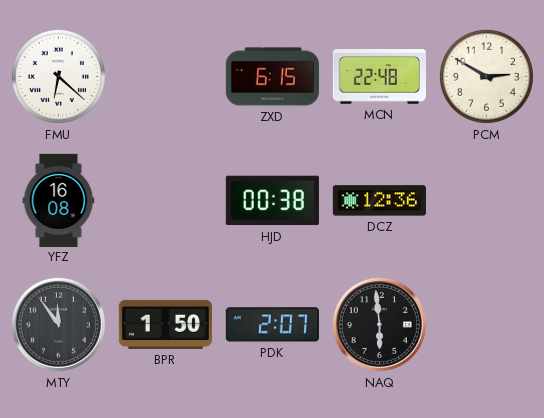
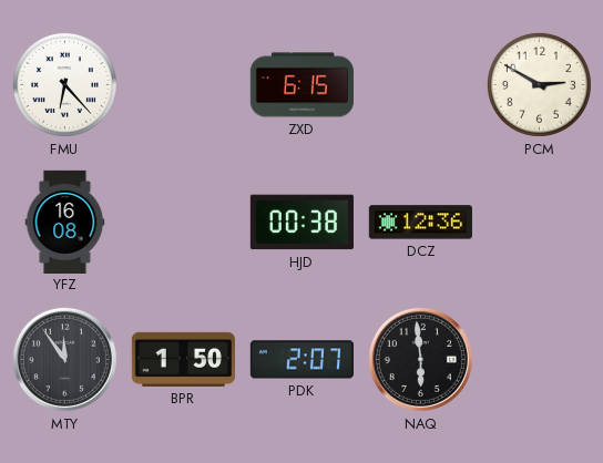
FMU: 6:22 -> 6:23
MCN: 22:48 -> none
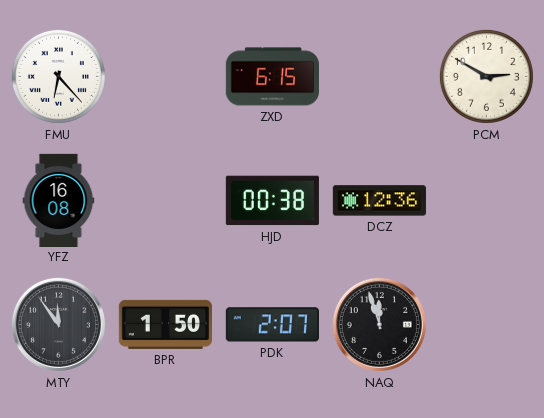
NAQ: 5:59 -> 11:57
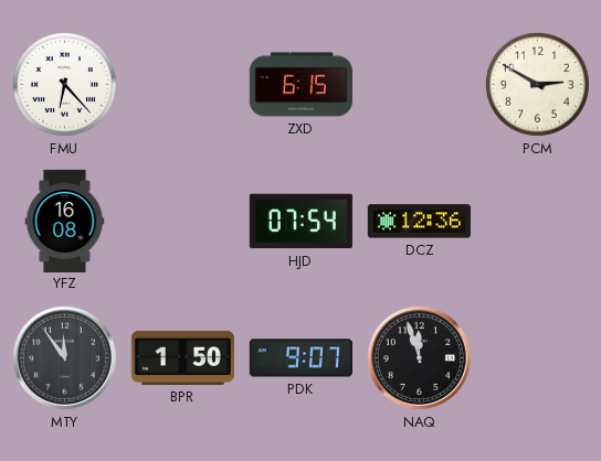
HJD: 00:38 -> 07:54
PDK: 2:07 -> 9:07
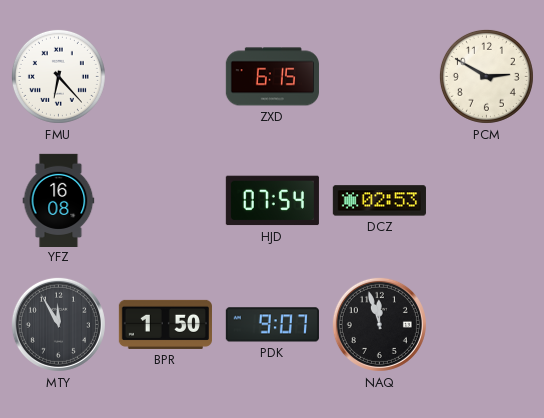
DCZ: 12:36 -> 02:53
MTY: 11:54 -> 11:55
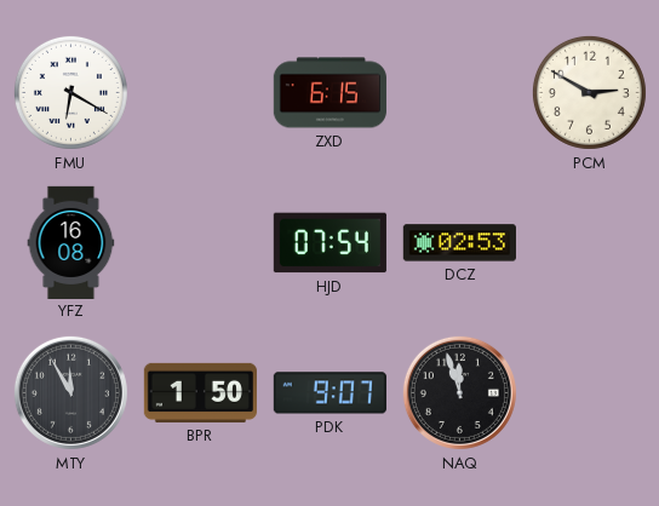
FMU: 6:23 -> 6:20
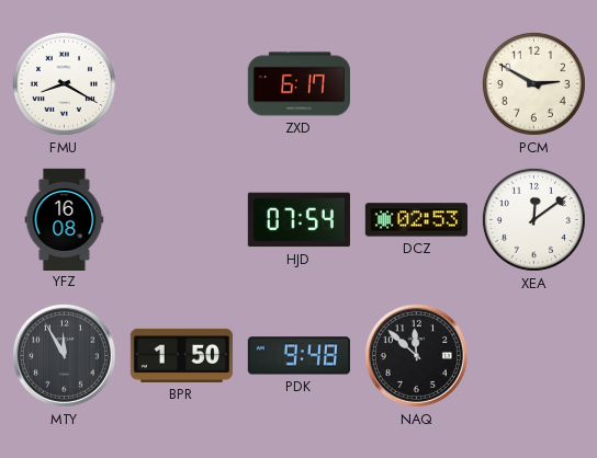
FMU: 6:20 -> 8:20
ZXD: 6:15 -> 6:17
XEA: none -> 12:09
PDK: 9:07 -> 9:48
NAQ: 11:57 -> 11:52
